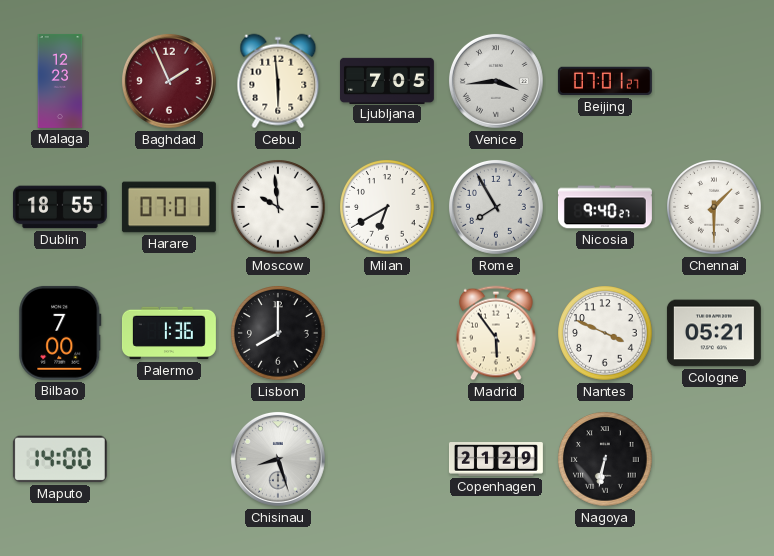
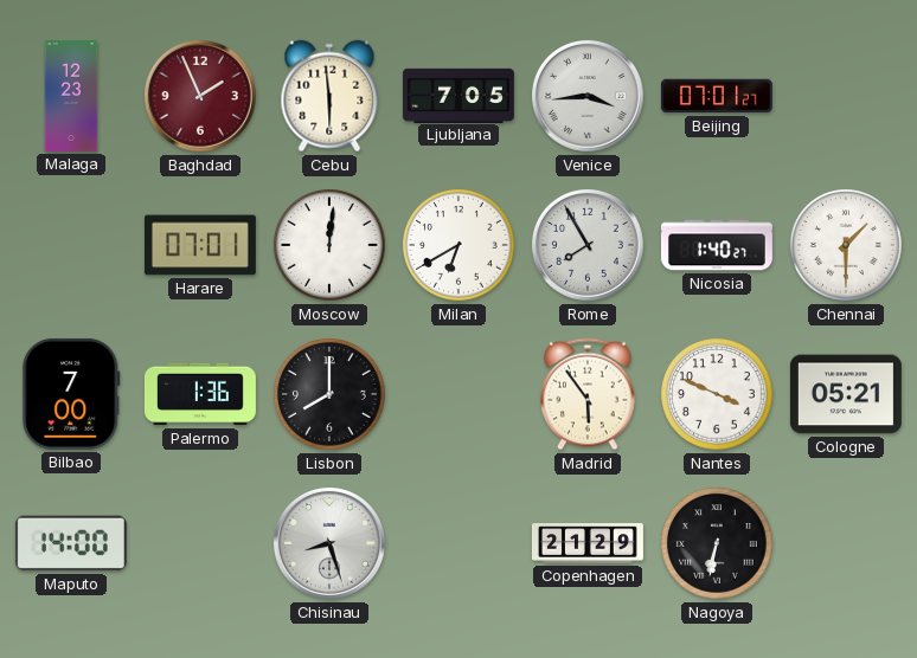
Dublin: 18:55 -> none
Moscow: 9:59 -> 12:01
Nicosia: 9:40 -> 1:40
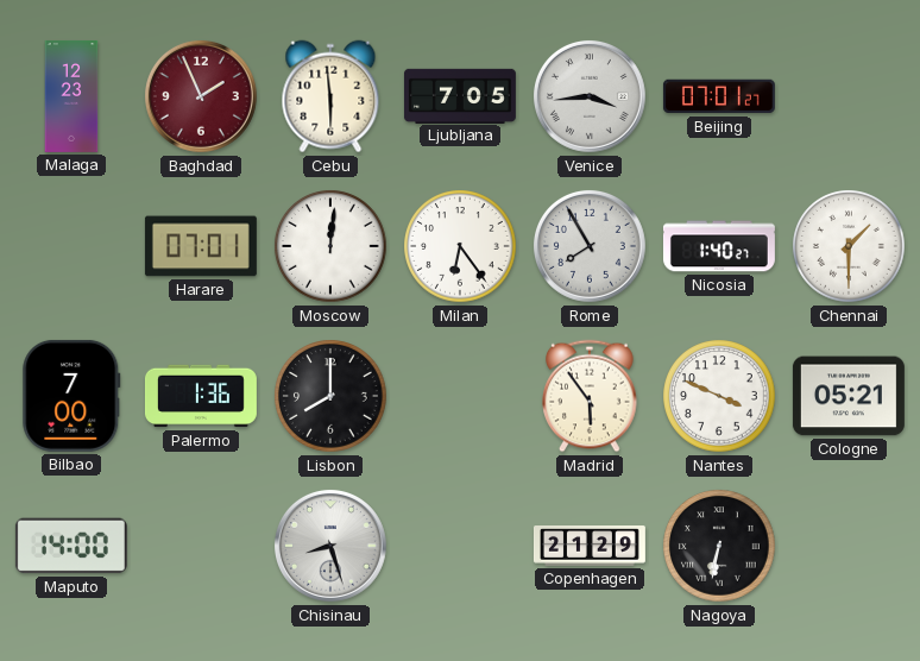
Milan: 6:40 -> 6:24
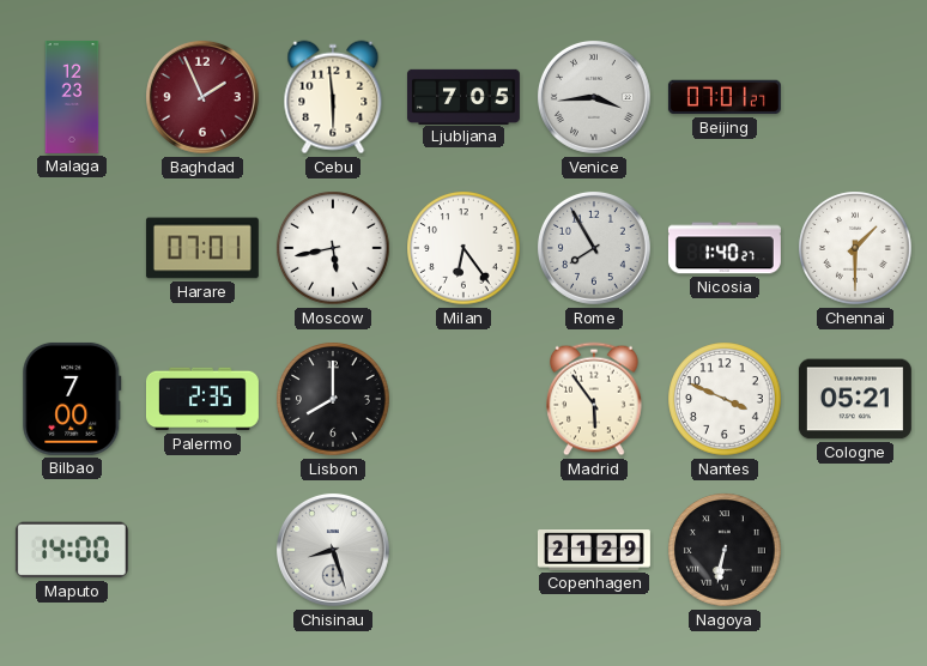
Moscow: 12:01 -> 5:43
Palermo: 1:36 -> 2:35
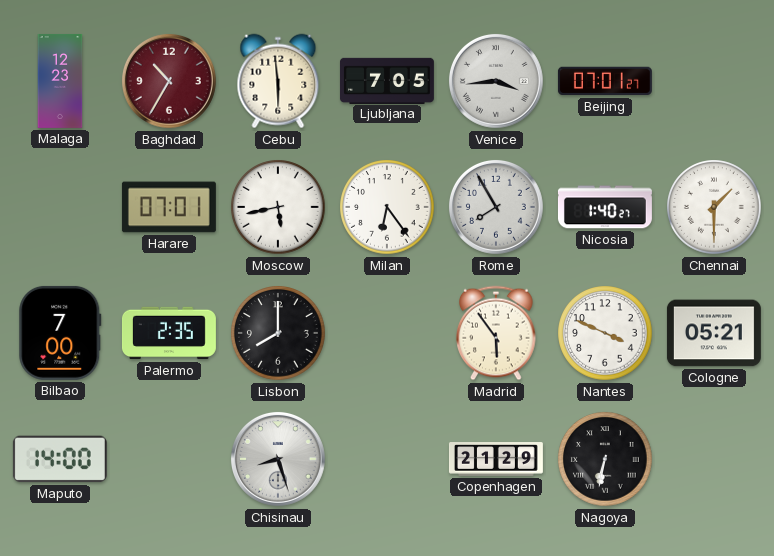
Baghdad: 1:56 -> 10:35
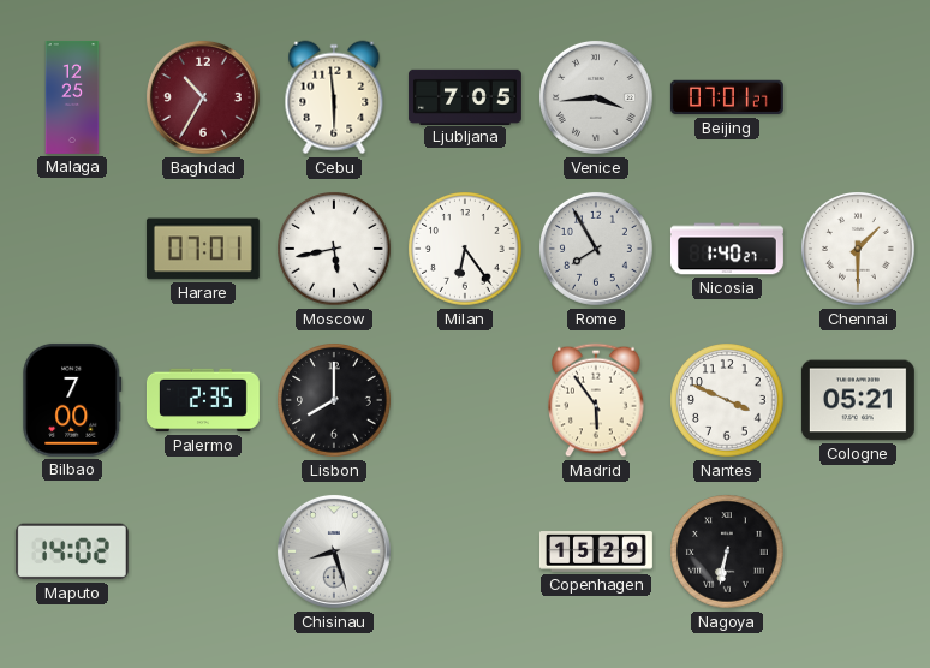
Malaga: 12:23 -> 12:25
Maputo: 14:00 -> 14:02
Copenhagen: 21:29 -> 15:29
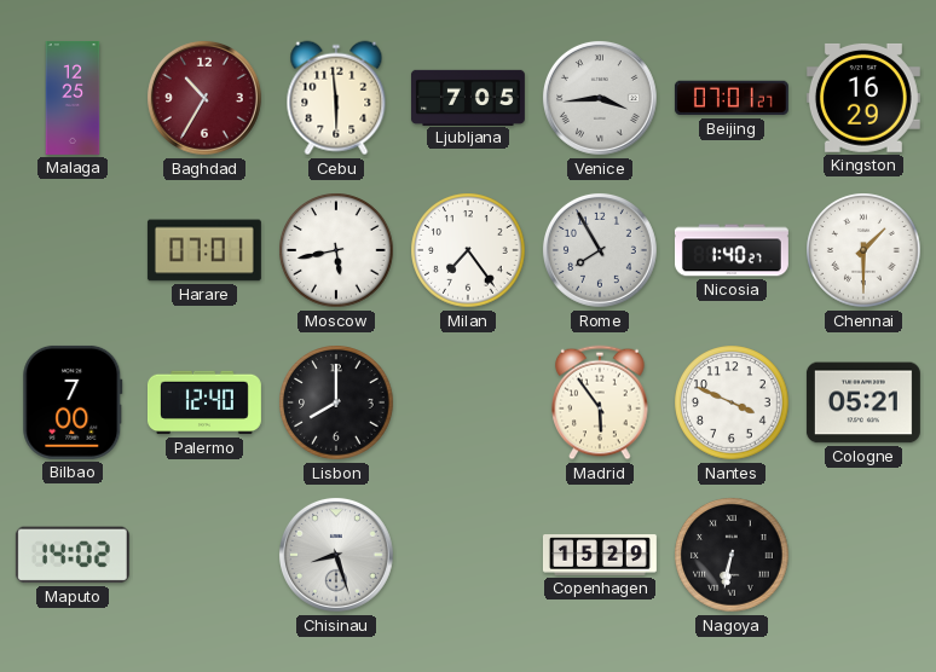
Kingston: none -> 16:29
Milan: 6:24 -> 7:24
Palermo: 2:35 -> 12:40
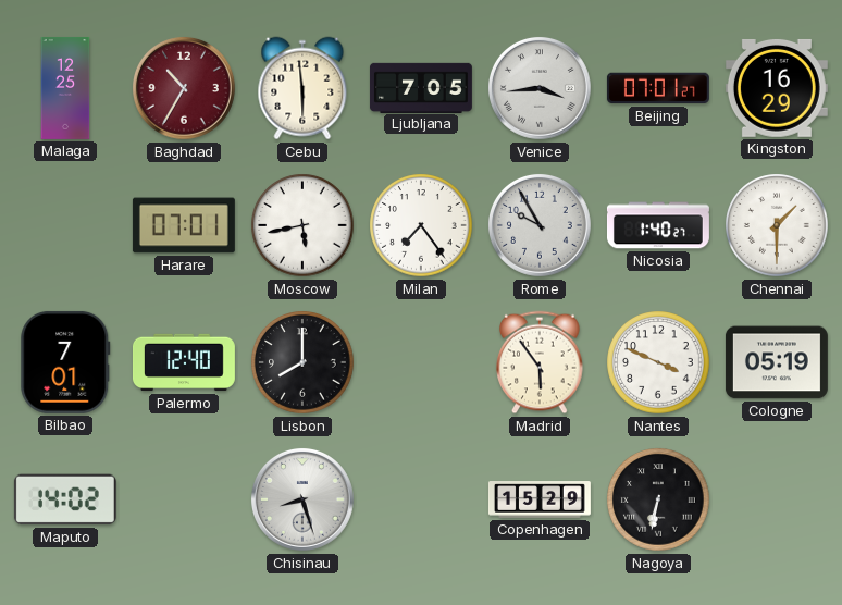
Rome: 7:55 -> 9:55
Bilbao: 7:00 -> 7:01
Cologne: 05:21 -> 05:19
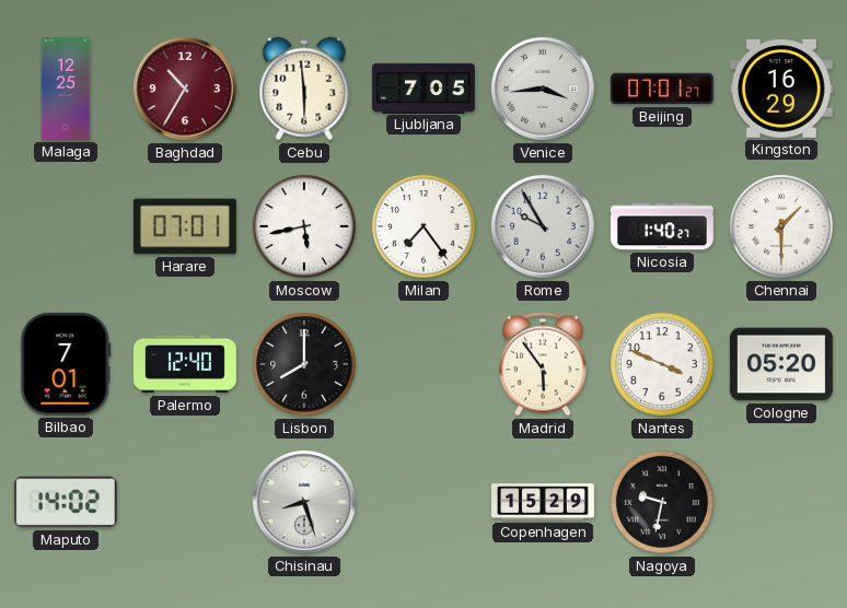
Cologne: 05:19 -> 05:20
Nagoya: 6:32 -> 9:32
